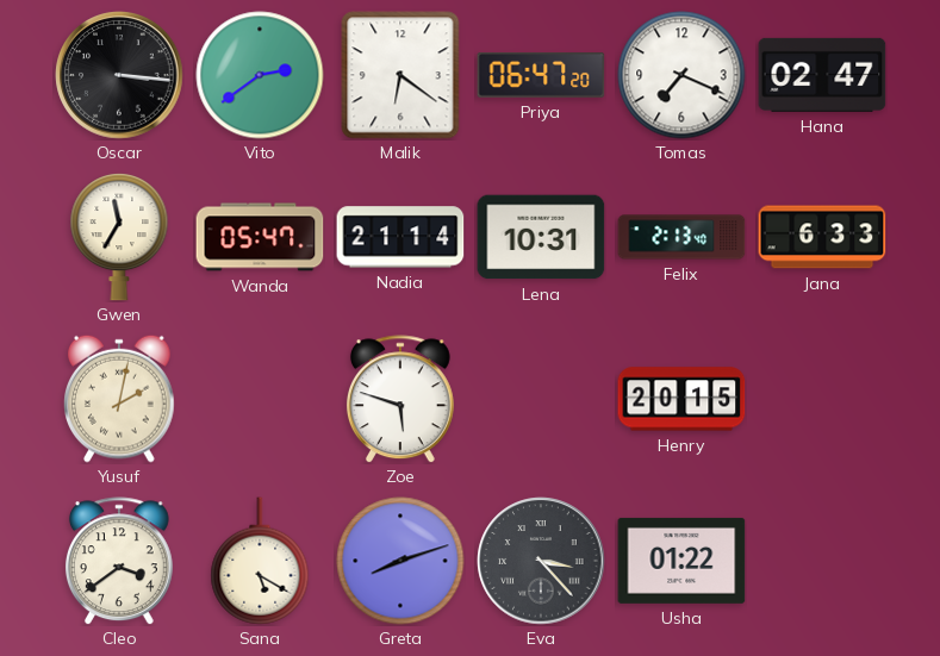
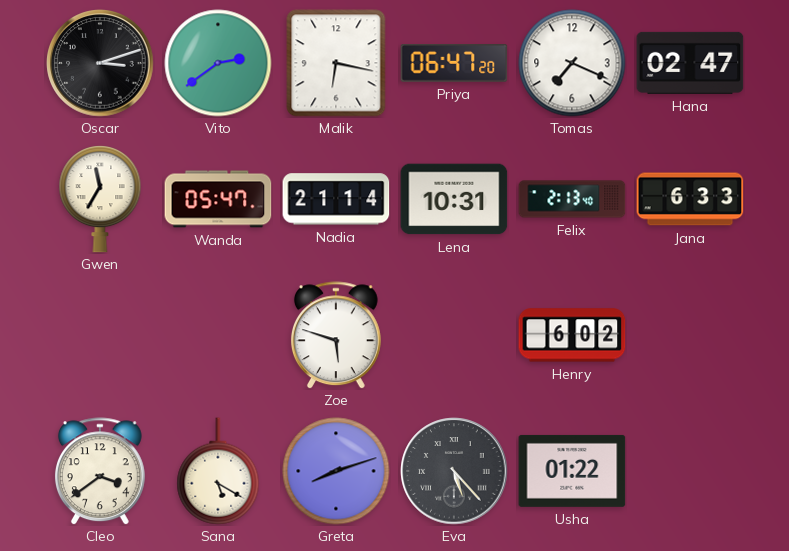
Oscar: 3:16 -> 3:12
Malik: 6:21 -> 6:17
Yusuf: 2:02 -> none
Henry: 20:15 -> 6:02
Eva: 3:23 -> 5:23
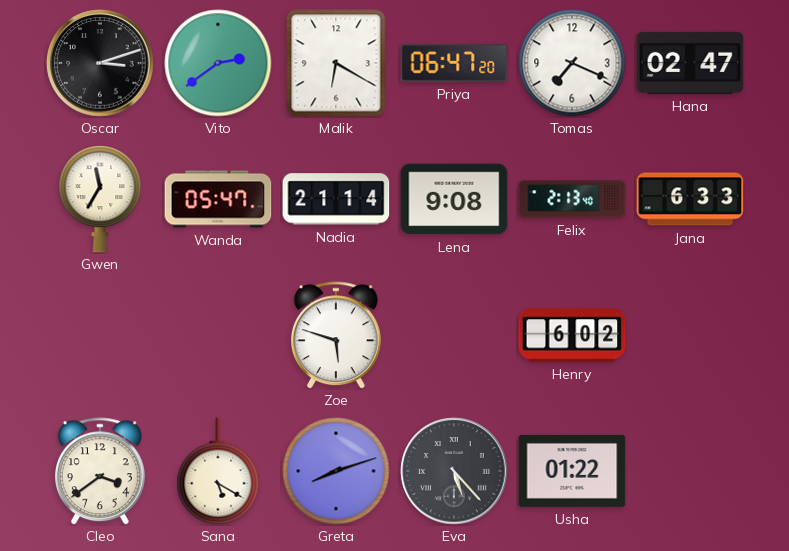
Malik: 6:17 -> 6:20
Lena: 10:31 -> 9:08
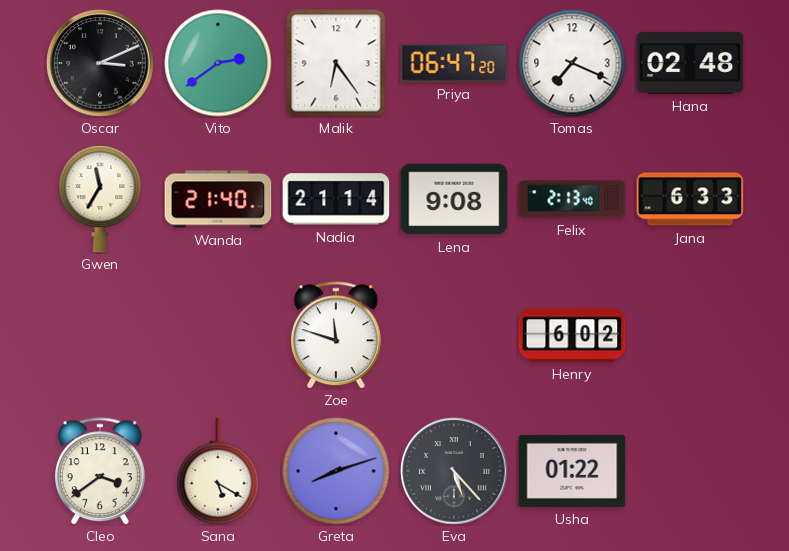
Oscar: 3:12 -> 3:11
Malik: 6:20 -> 6:24
Hana: 02:47 -> 02:48
Wanda: 05:47 -> 21:40
Zoe: 5:48 -> 11:48
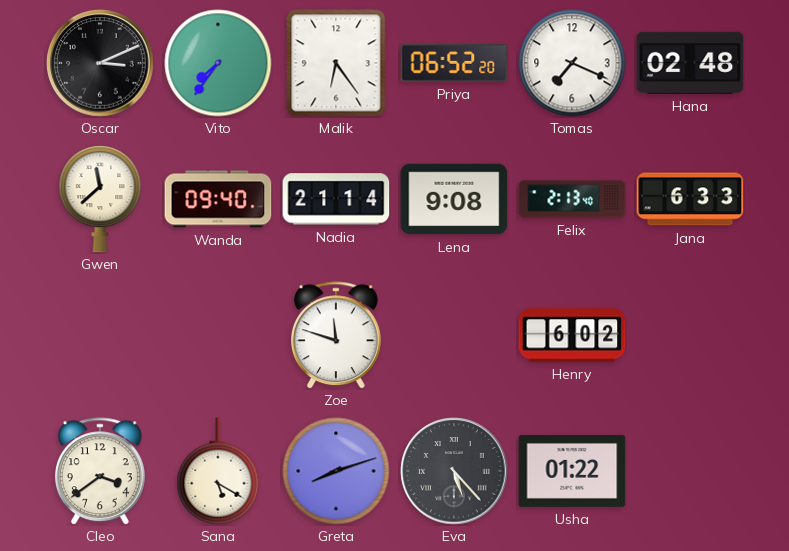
Vito: 2:39 -> 7:36
Priya: 06:47 -> 06:52
Gwen: 11:35 -> 11:38
Wanda: 21:40 -> 09:40
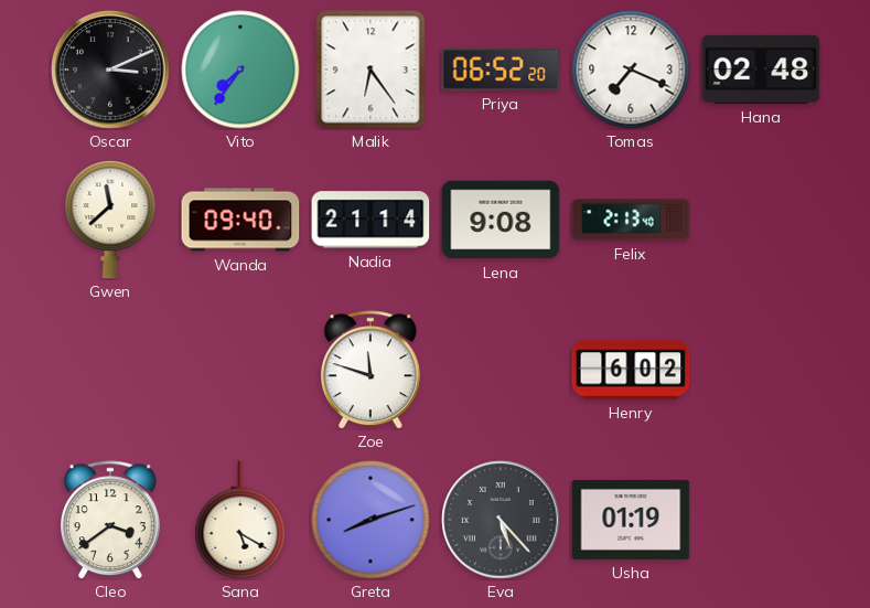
Jana: 6:33 -> none
Usha: 01:22 -> 01:19
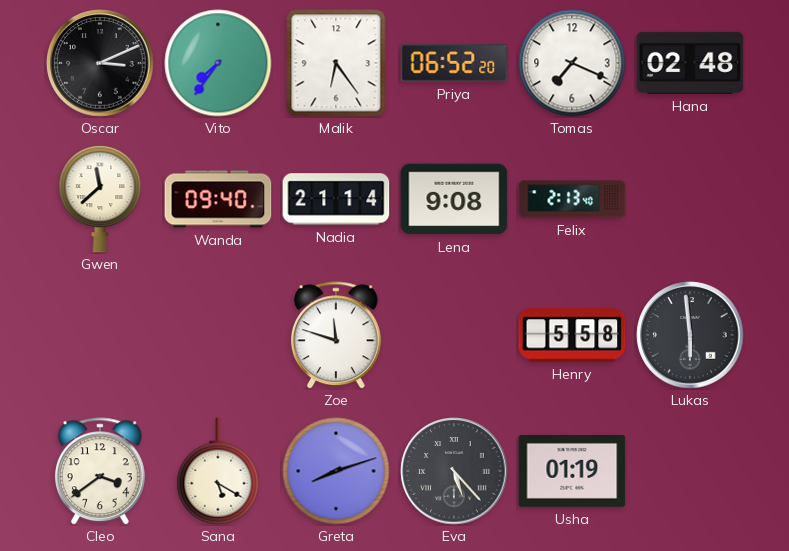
Henry: 6:02 -> 5:58
Lukas: none -> 5:59
